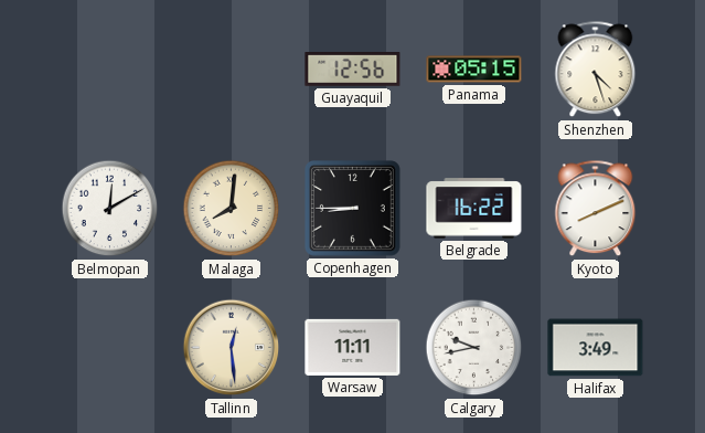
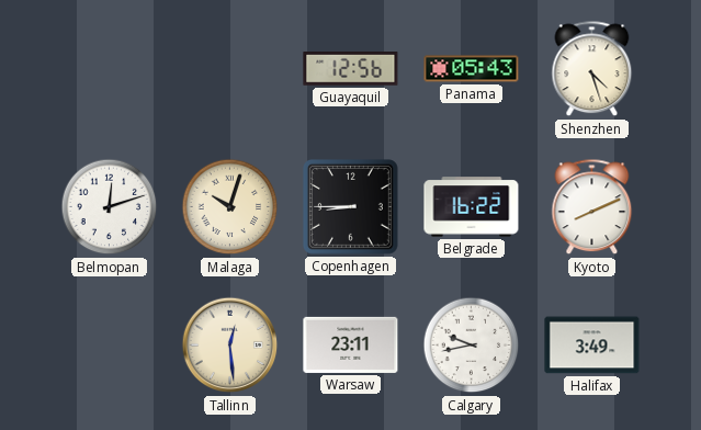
Panama: 05:15 -> 05:43
Belmopan: 12:10 -> 12:12
Malaga: 8:01 -> 10:03
Warsaw: 11:11 -> 23:11
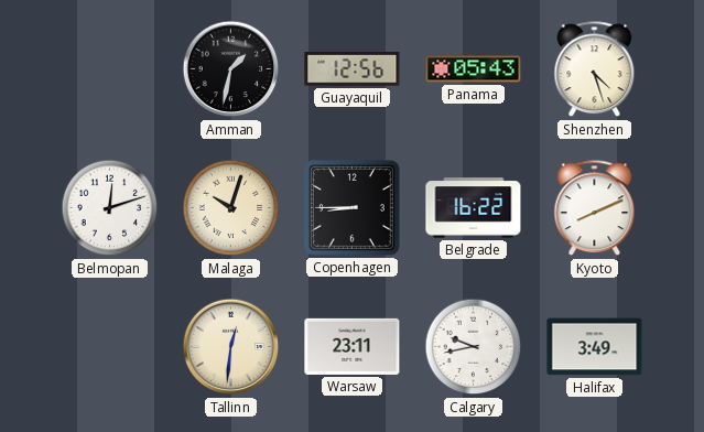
Amman: none -> 1:32
Tallinn: 12:29 -> 12:31
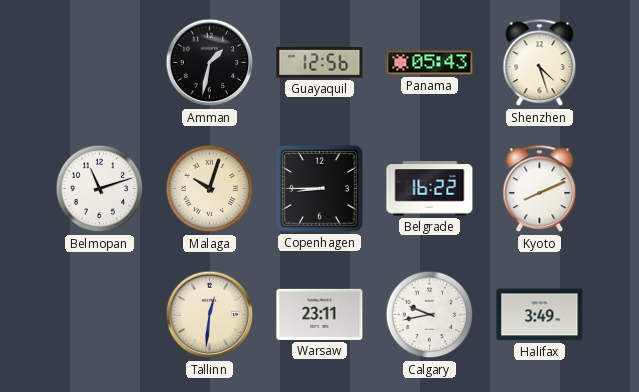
Belmopan: 12:12 -> 11:12
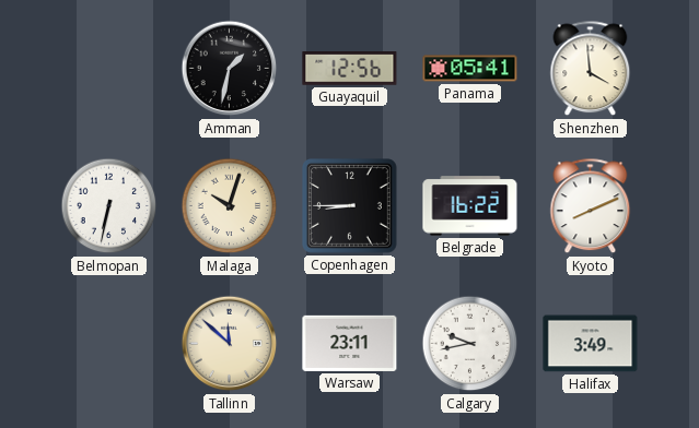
Panama: 05:43 -> 05:41
Shenzhen: 4:27 -> 3:59
Belmopan: 11:12 -> 6:32
Tallinn: 12:31 -> 11:52
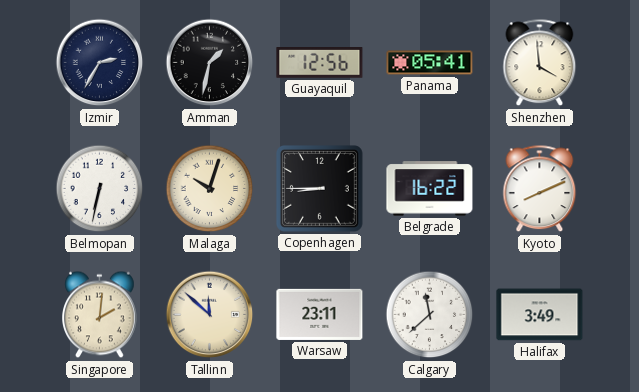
Izmir: none -> 2:35
Singapore: none -> 2:01
Calgary: 9:43 -> 11:38
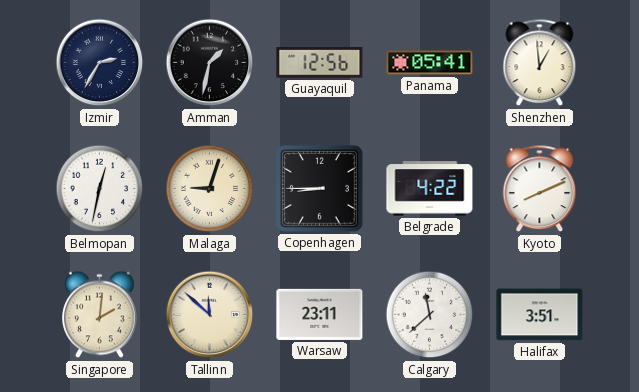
Shenzhen: 3:59 -> 12:59
Belmopan: 6:32 -> 12:32
Malaga: 10:03 -> 9:03
Belgrade: 16:22 -> 4:22
Halifax: 3:49 -> 3:51
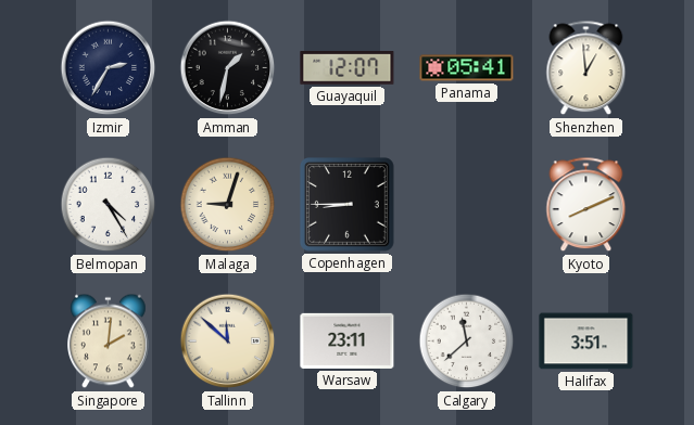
Guayaquil: 12:56 -> 12:07
Belmopan: 12:32 -> 4:25
Belgrade: 4:22 -> none
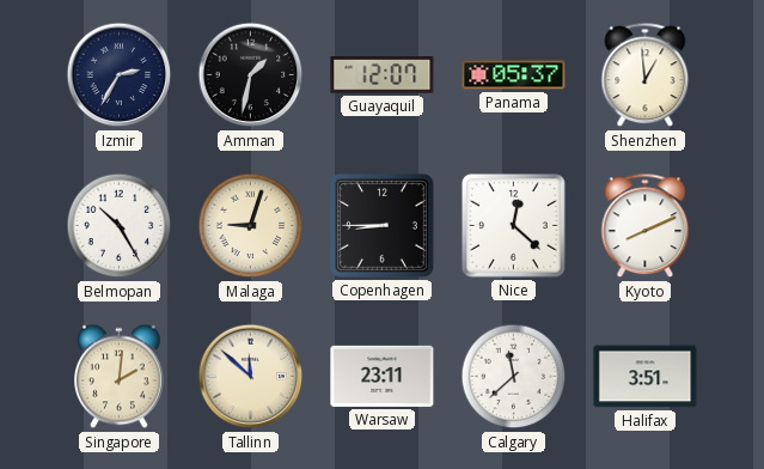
Panama: 05:41 -> 05:37
Belmopan: 4:25 -> 10:25
Nice: none -> 12:22
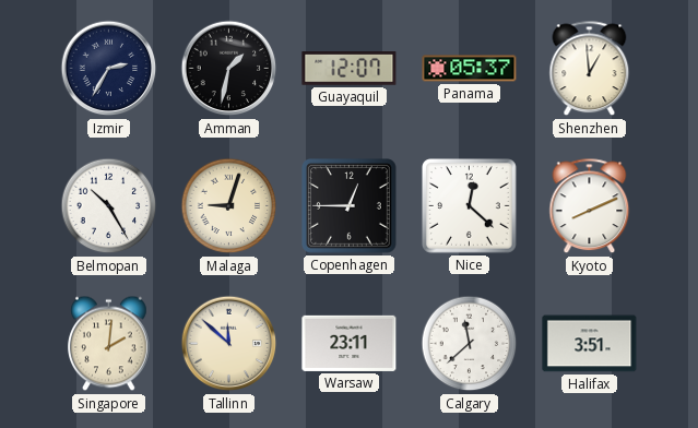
Copenhagen: 8:45 -> 12:45
